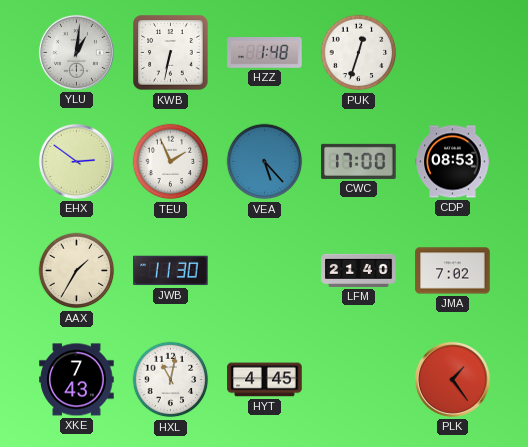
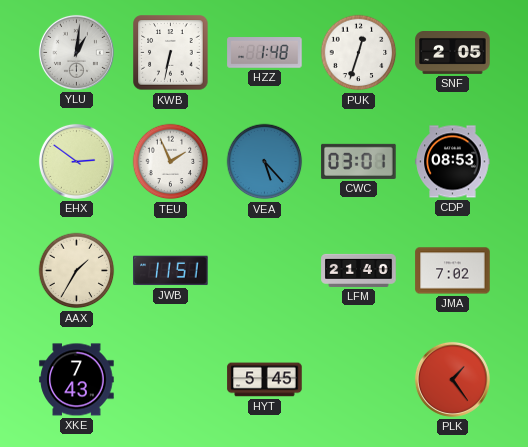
SNF: none -> 2:05
CWC: 17:00 -> 03:01
JWB: 11:30 -> 11:51
HXL: 11:02 -> none
HYT: 4:45 -> 5:45
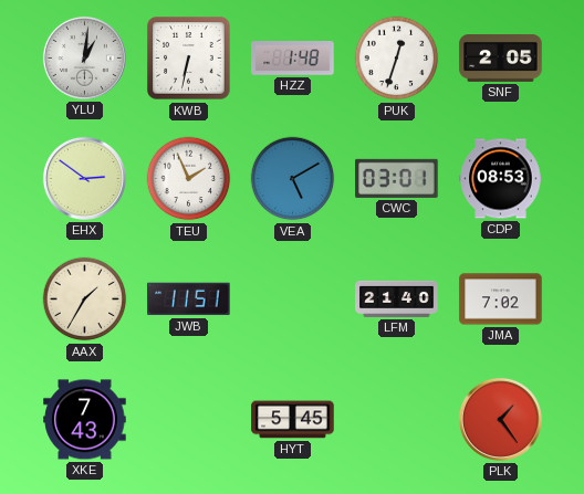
VEA: 5:23 -> 5:10
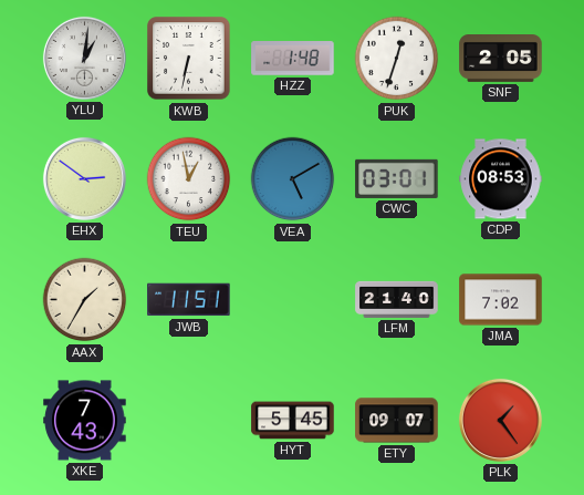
TEU: 1:56 -> 12:58
ETY: none -> 09:07
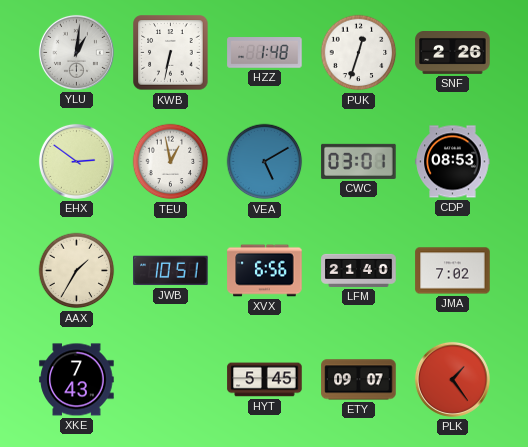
SNF: 2:05 -> 2:26
JWB: 11:51 -> 10:51
XVX: none -> 6:56
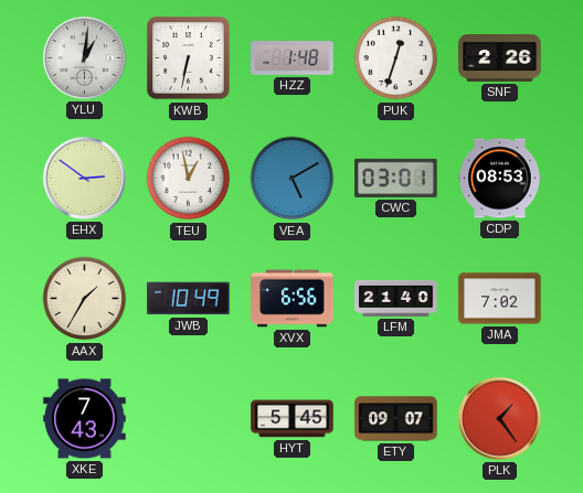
JWB: 10:51 -> 10:49
